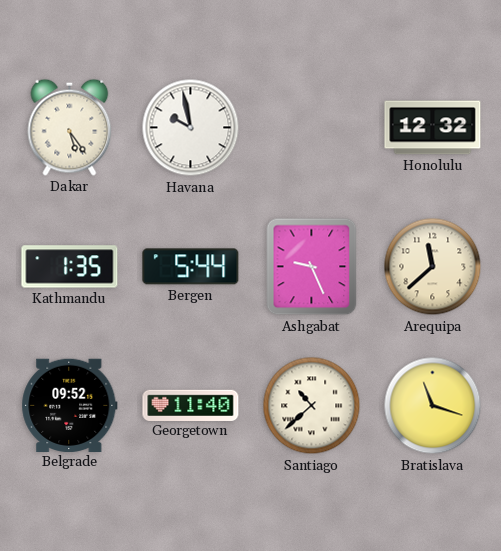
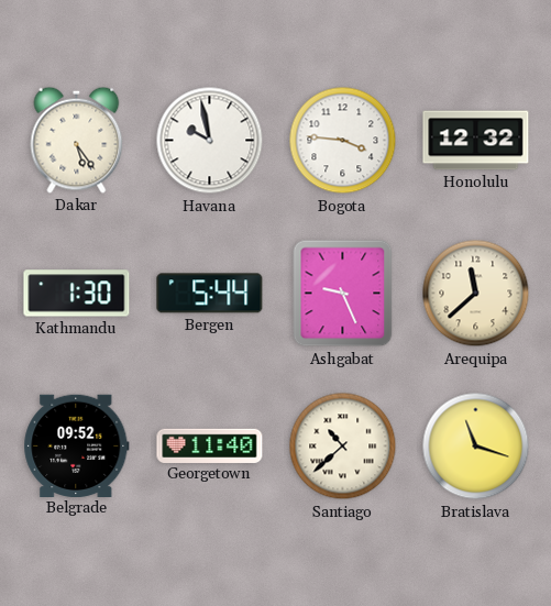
Bogota: none -> 3:46
Kathmandu: 1:35 -> 1:30
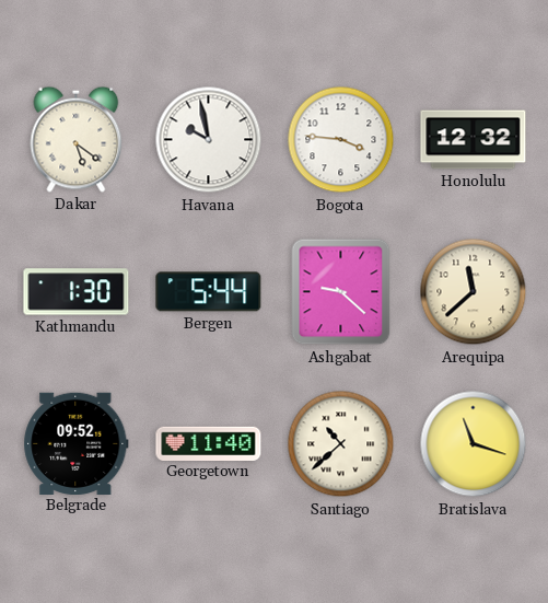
Dakar: 5:24 -> 5:21
Ashgabat: 9:26 -> 9:22
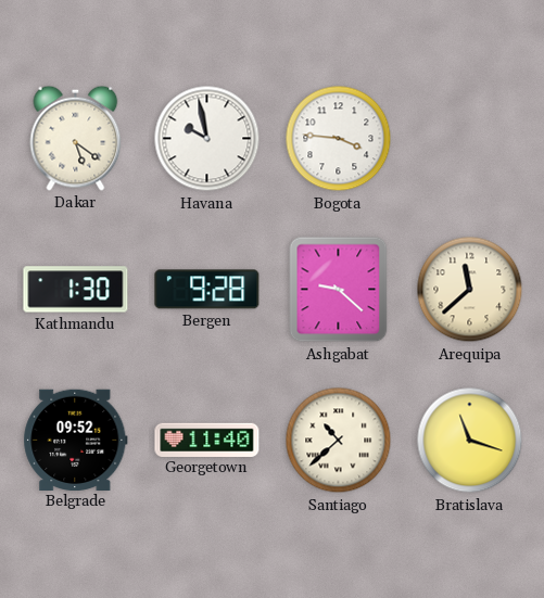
Honolulu: 12:32 -> none
Bergen: 5:44 -> 9:28
